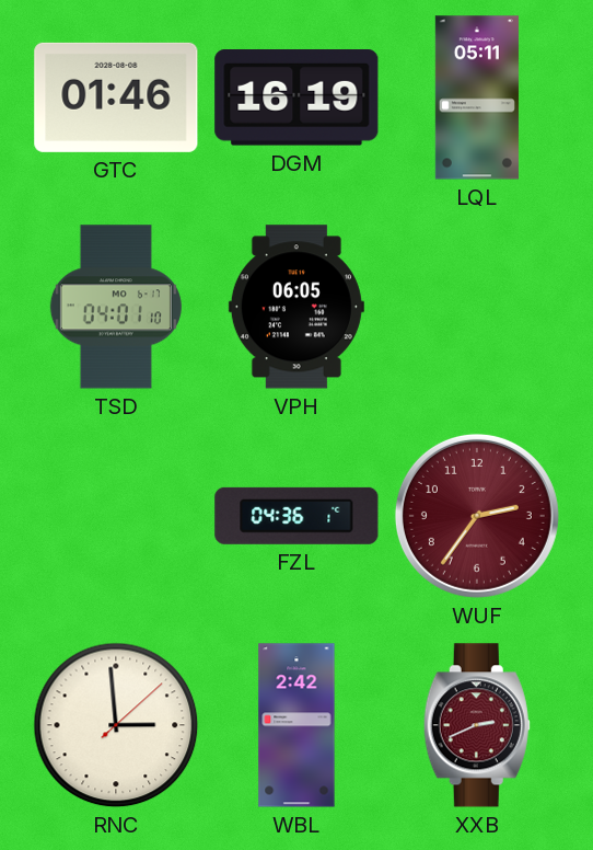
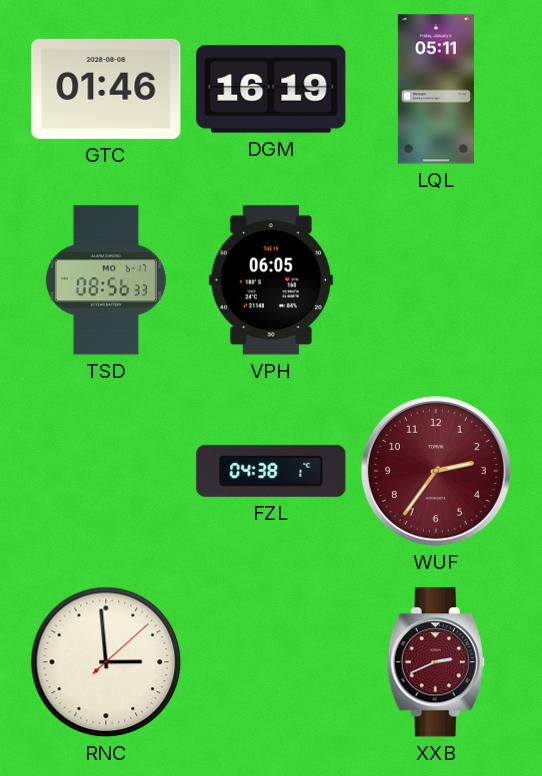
TSD: 04:01 -> 08:56
FZL: 04:36 -> 04:38
WBL: 2:42 -> none
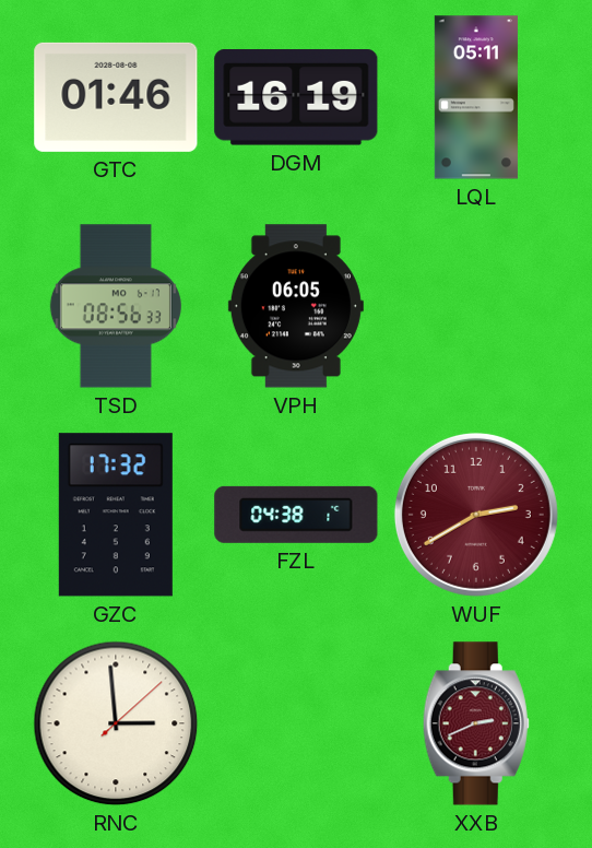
GZC: none -> 17:32
WUF: 2:36 -> 2:40
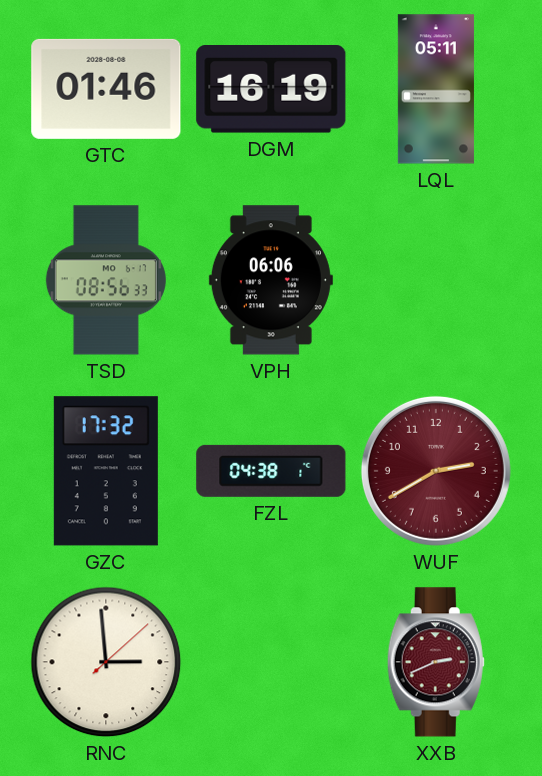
VPH: 06:05 -> 06:06
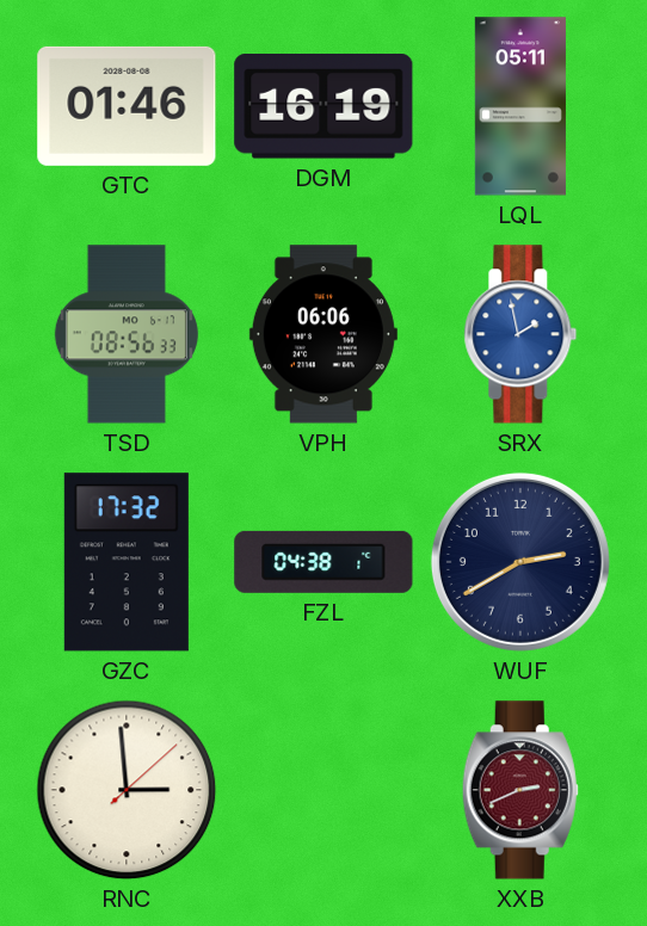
SRX: none -> 1:58
WUF dial: burgundy -> navy
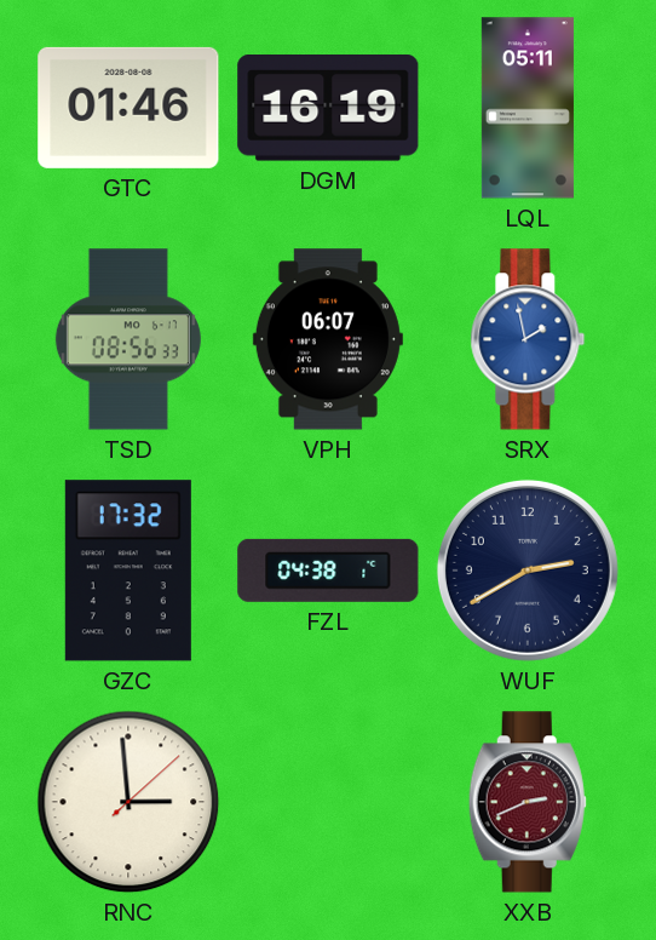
VPH: 06:06 -> 06:07
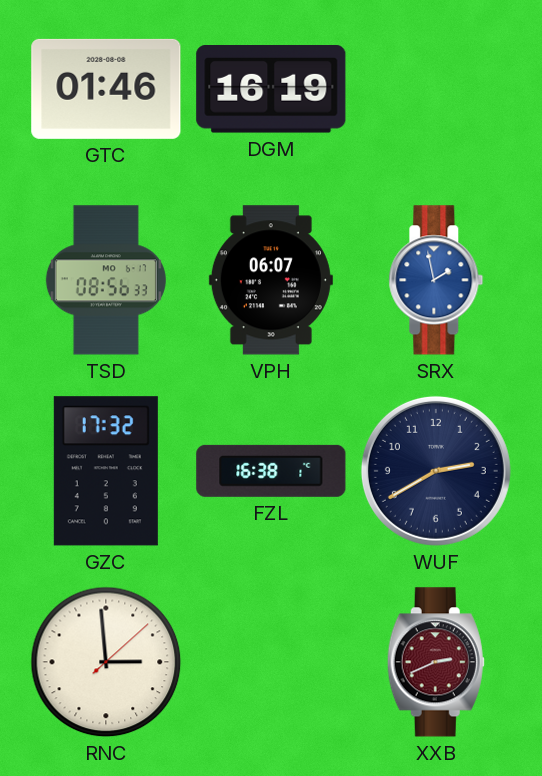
LQL: 05:11 -> none
FZL: 04:38 -> 16:38
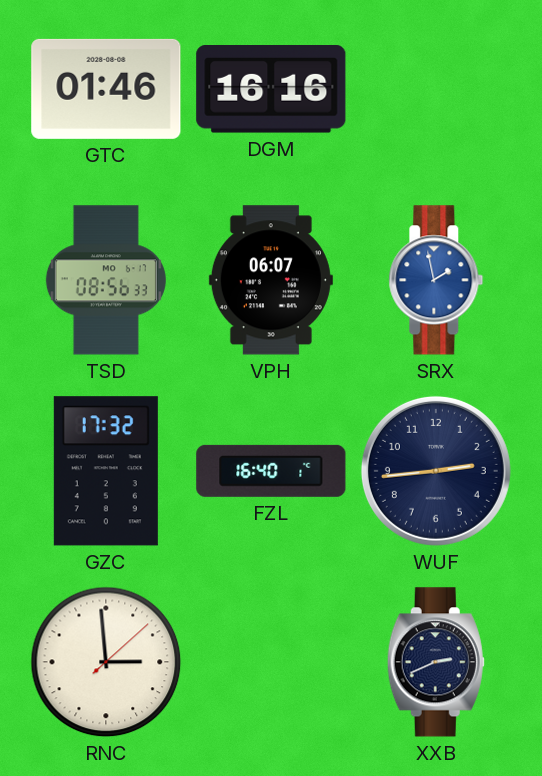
DGM: 16:19 -> 16:16
FZL: 16:38 -> 16:40
WUF: 2:40 -> 2:44
XXB dial: burgundy -> navy
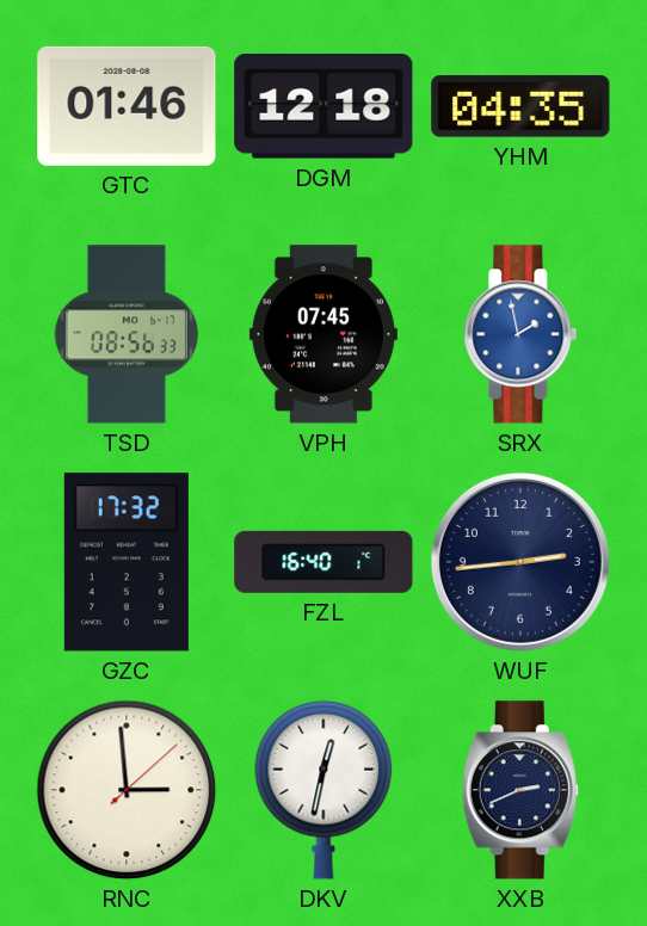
DGM: 16:16 -> 12:18
YHM: none -> 04:35
VPH: 06:07 -> 07:45
DKV: none -> 12:32
